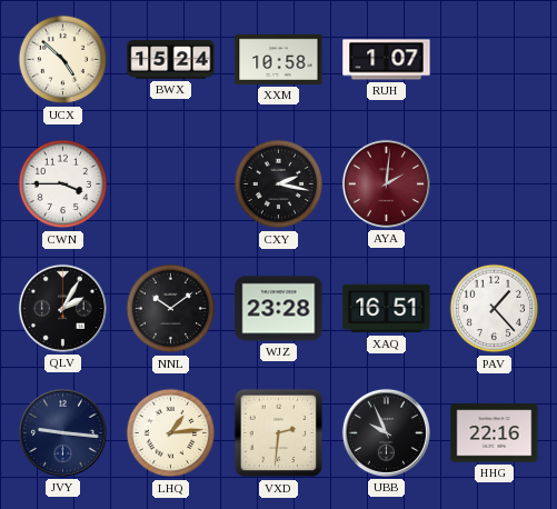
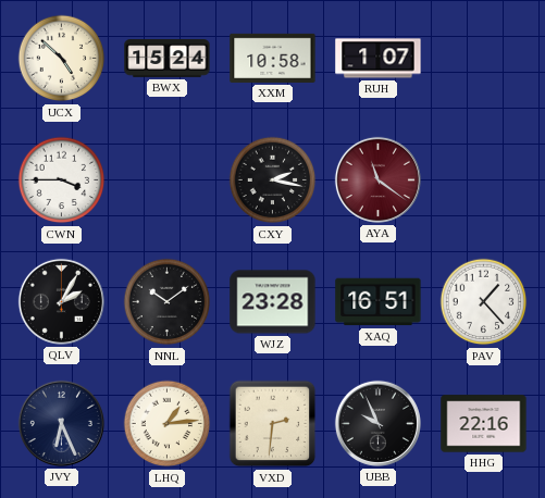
AYA: 2:01 -> 11:21
JVY: 9:16 -> 6:26
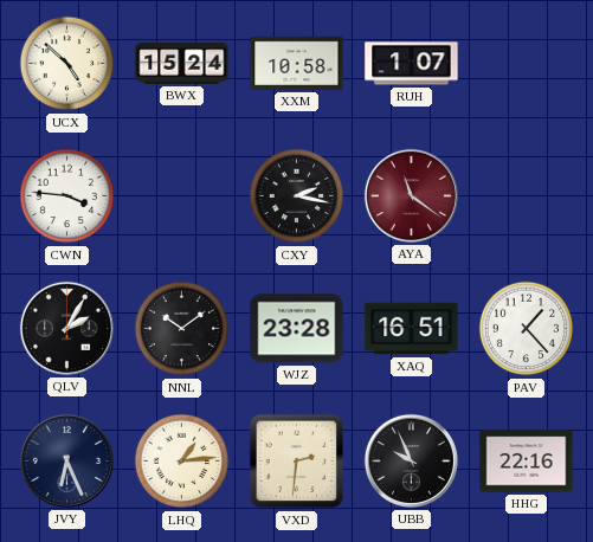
CWN: 3:45 -> 3:46
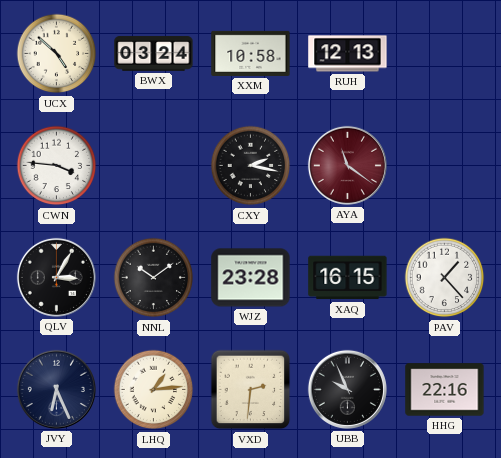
BWX: 15:24 -> 03:24
RUH: 1:07 -> 12:13
QLV: 2:05 -> 3:05
XAQ: 16:51 -> 16:15
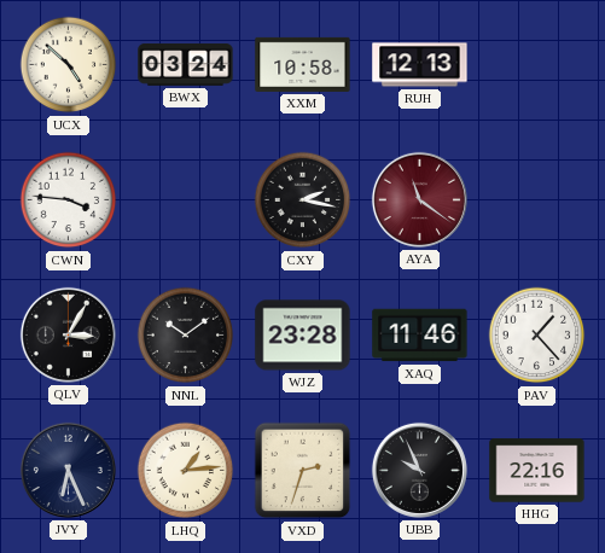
XAQ: 16:15 -> 11:46
VXD: 2:31 -> 2:33
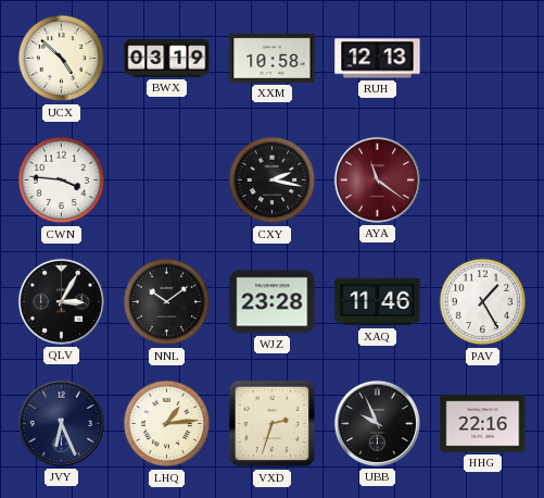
BWX: 03:24 -> 03:19
PAV: 1:23 -> 1:25
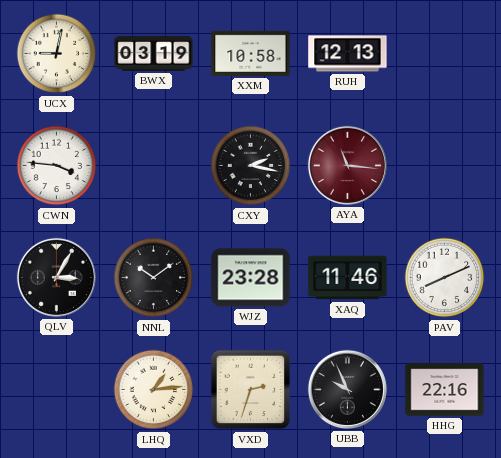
UCX: 4:52 -> 9:02
AYA: 11:21 -> 11:16
PAV: 1:25 -> 8:11
JVY: 6:26 -> none
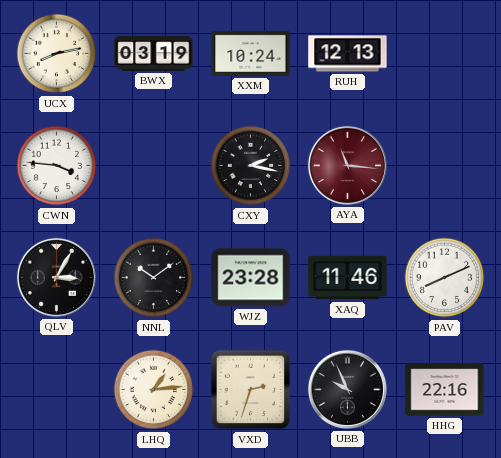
UCX: 9:02 -> 8:13
XXM: 10:58 -> 10:24
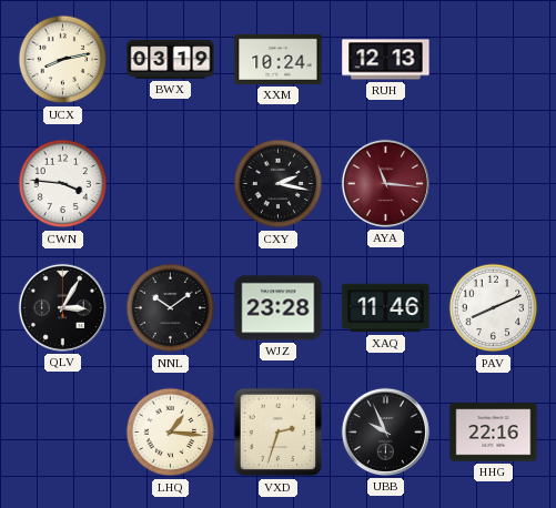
LHQ: 1:14 -> 1:16
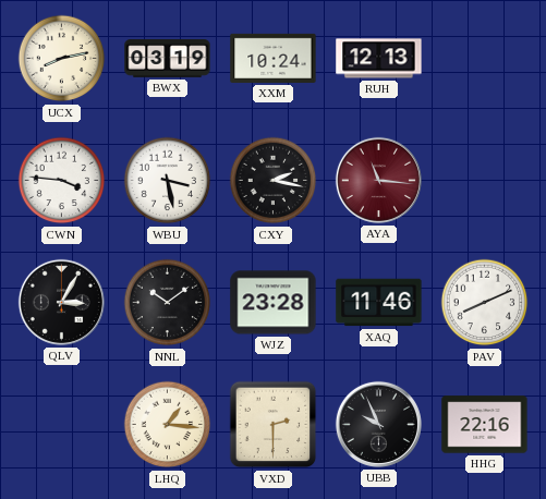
WBU: none -> 3:28
VXD: 2:33 -> 2:30
